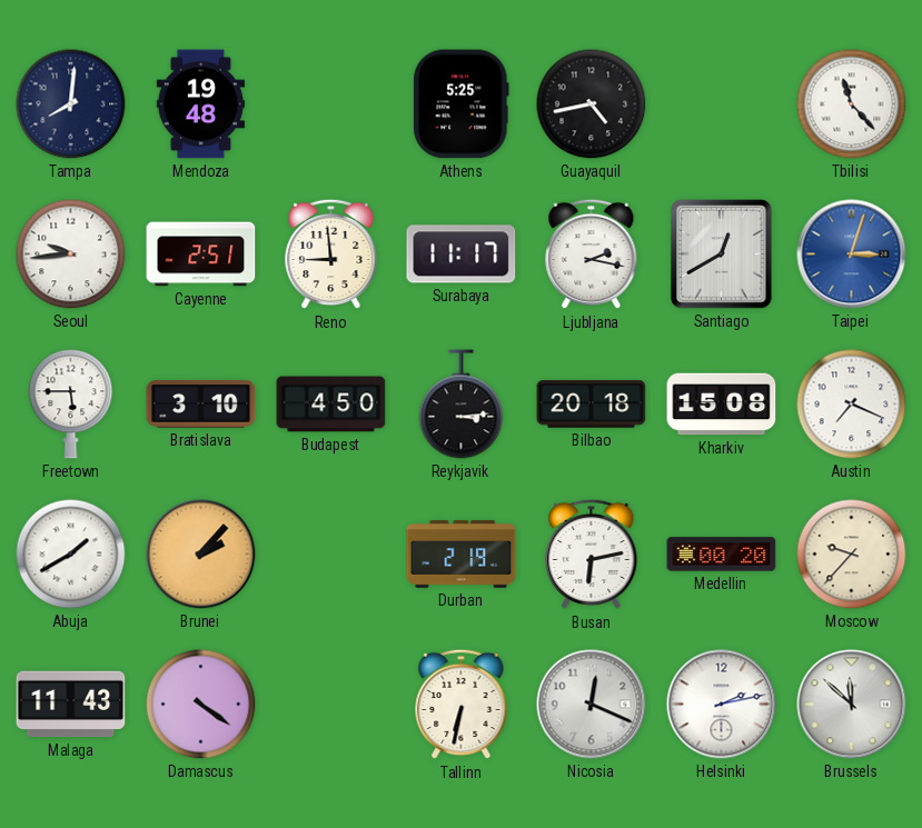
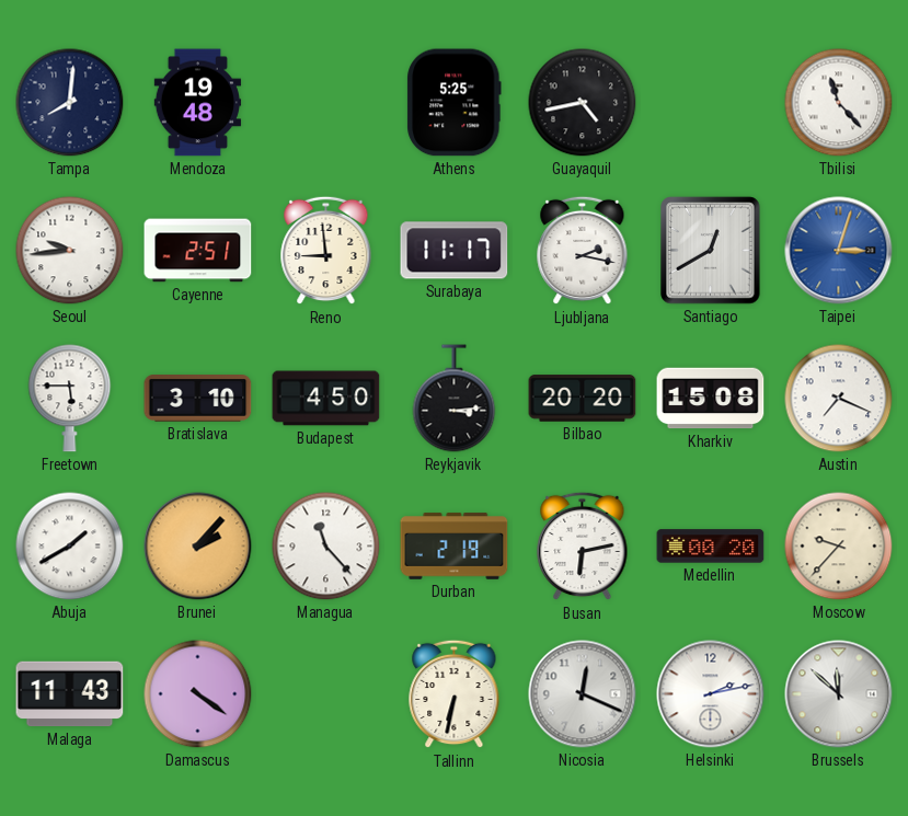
Bilbao: 20:18 -> 20:20
Managua: none -> 11:23
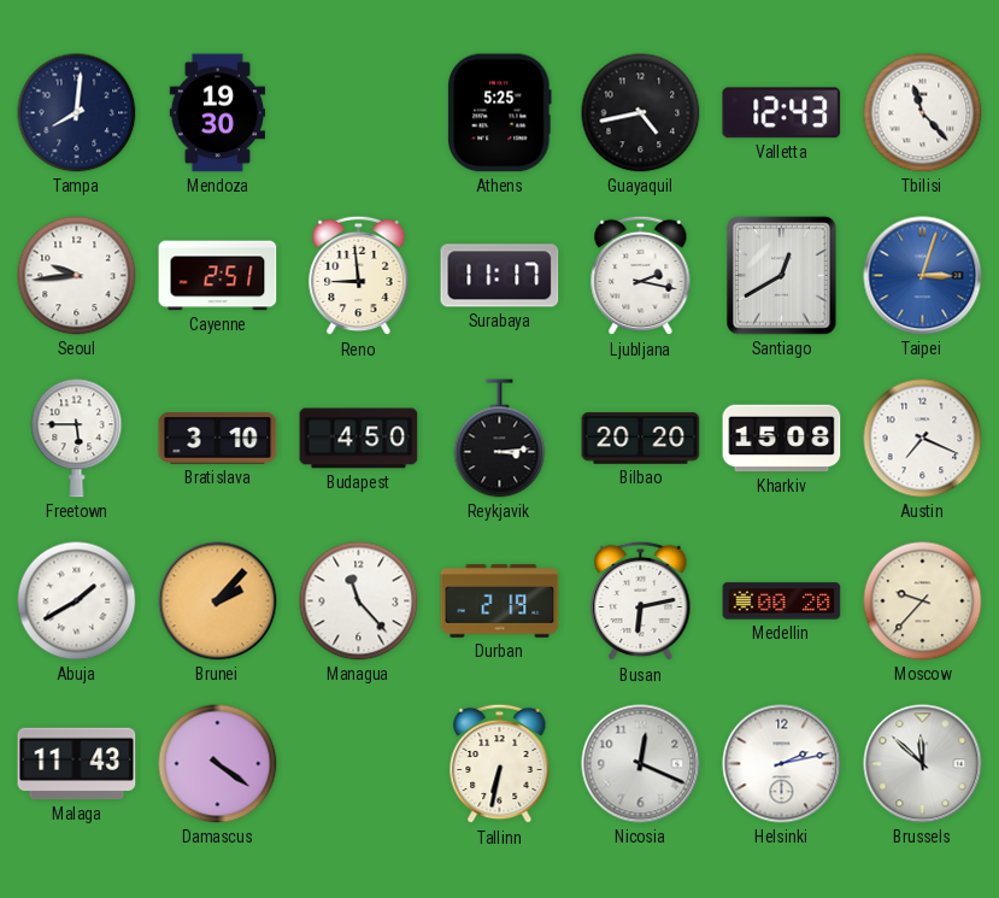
Mendoza: 19:48 -> 19:30
Valletta: none -> 12:43
